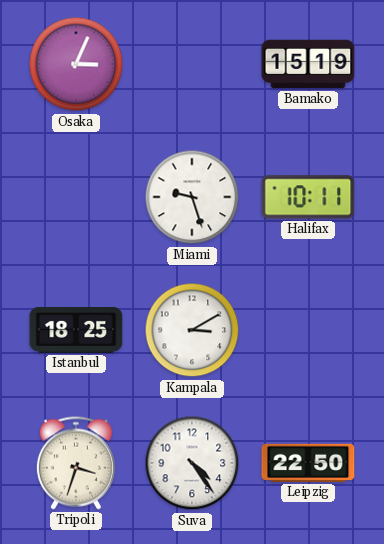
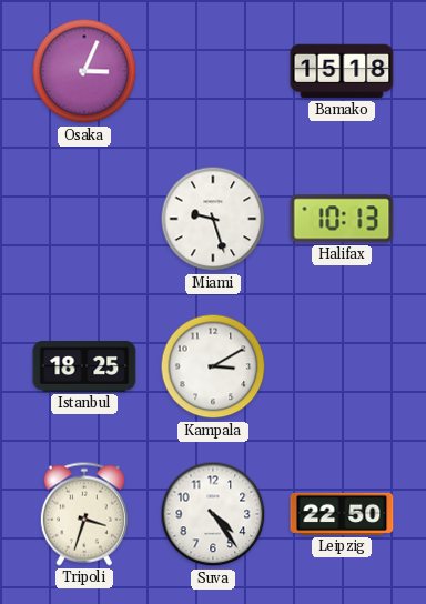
Bamako: 15:19 -> 15:18
Halifax: 10:11 -> 10:13
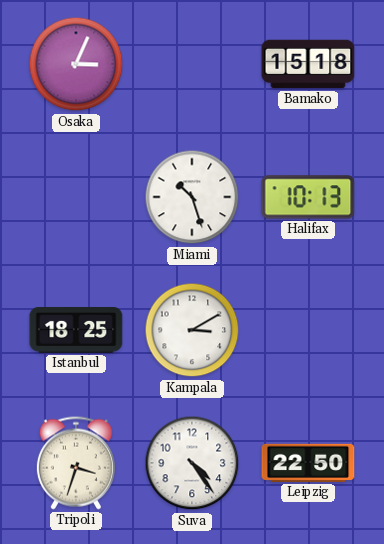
Miami: 9:27 -> 10:27
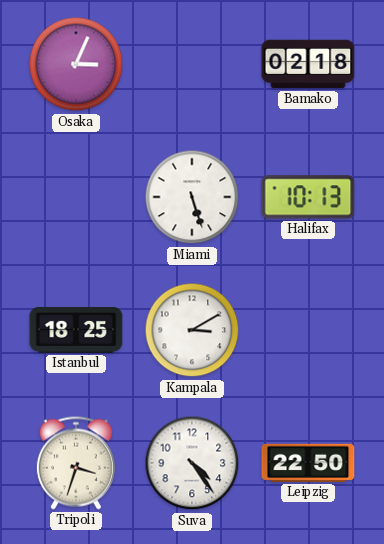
Bamako: 15:18 -> 02:18
Miami: 10:27 -> 5:27
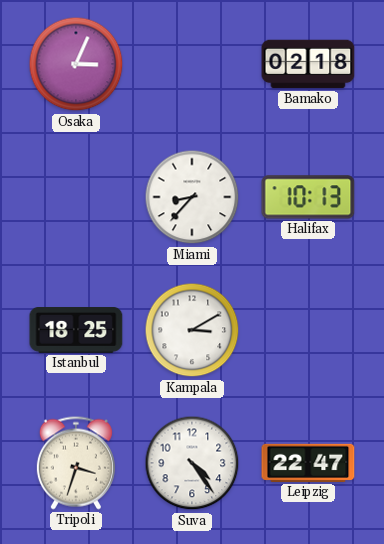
Miami: 5:27 -> 8:37
Leipzig: 22:50 -> 22:47
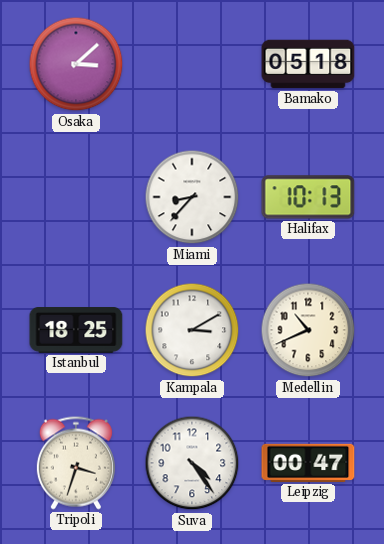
Osaka: 3:04 -> 3:08
Bamako: 02:18 -> 05:18
Medellin: none -> 10:41
Leipzig: 22:47 -> 00:47
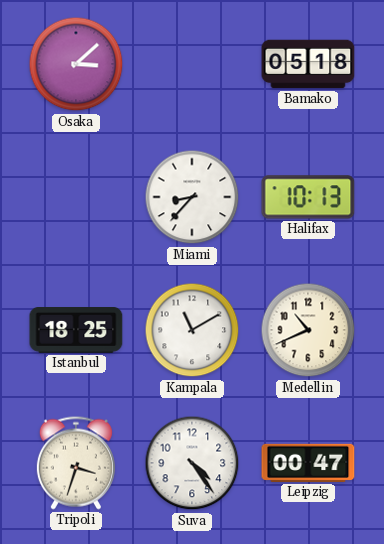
Kampala: 3:10 -> 11:10
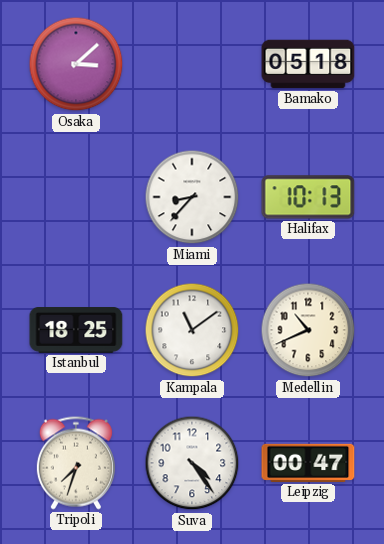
Kampala: 11:10 -> 11:09
Tripoli: 3:33 -> 7:33
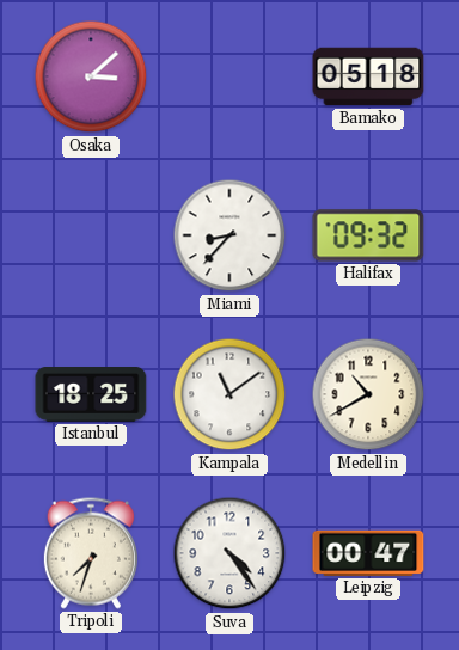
Halifax: 10:13 -> 09:32
Medellin: 10:41 -> 10:40
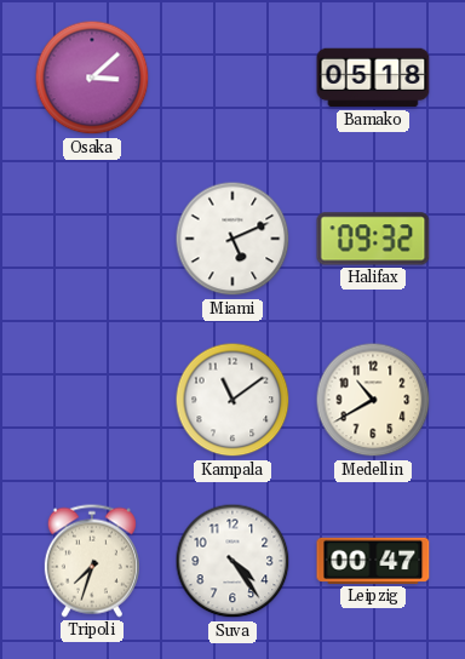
Miami: 8:37 -> 5:11
Istanbul: 18:25 -> none
